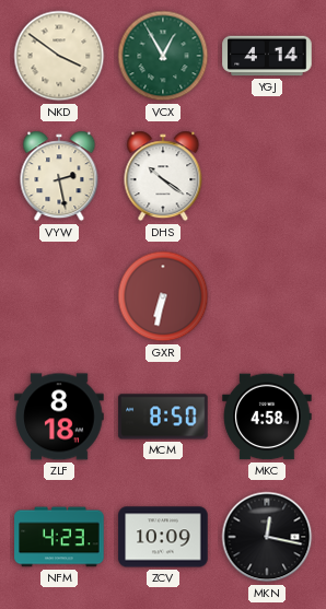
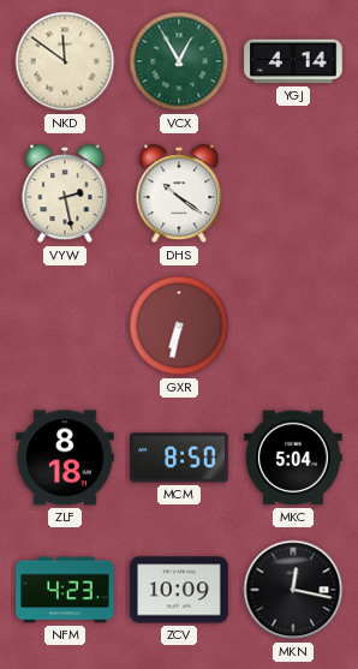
NKD: 3:51 -> 11:51
MKC: 4:58 -> 5:04
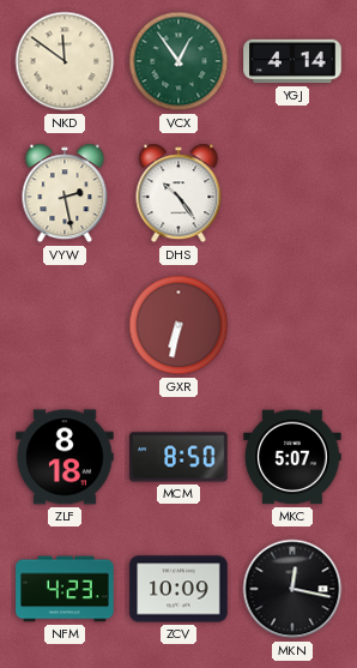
VCX: 12:55 -> 12:54
DHS: 10:21 -> 10:24
MKC: 5:04 -> 5:07
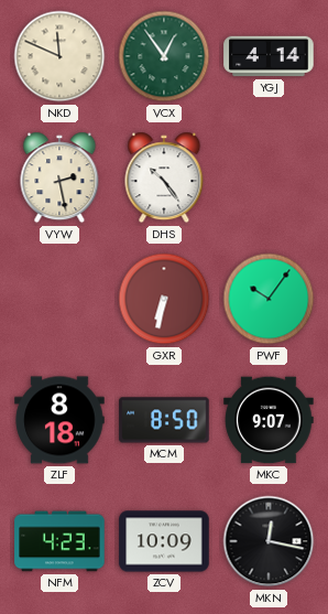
NKD: 11:51 -> 11:49
PWF: none -> 10:06
MKC: 5:07 -> 9:07
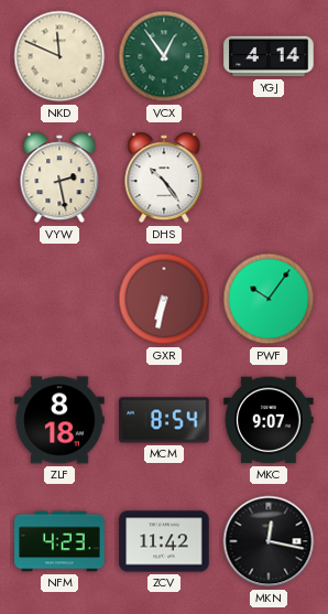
MCM: 8:50 -> 8:54
ZCV: 10:09 -> 11:42
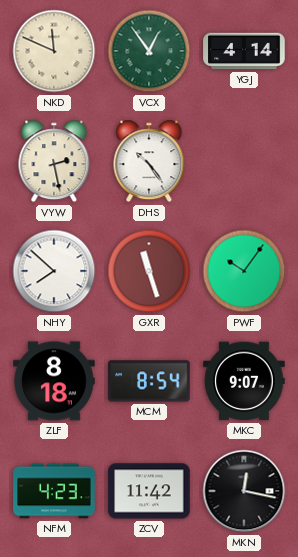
NHY: none -> 7:52
GXR: 6:32 -> 11:27
